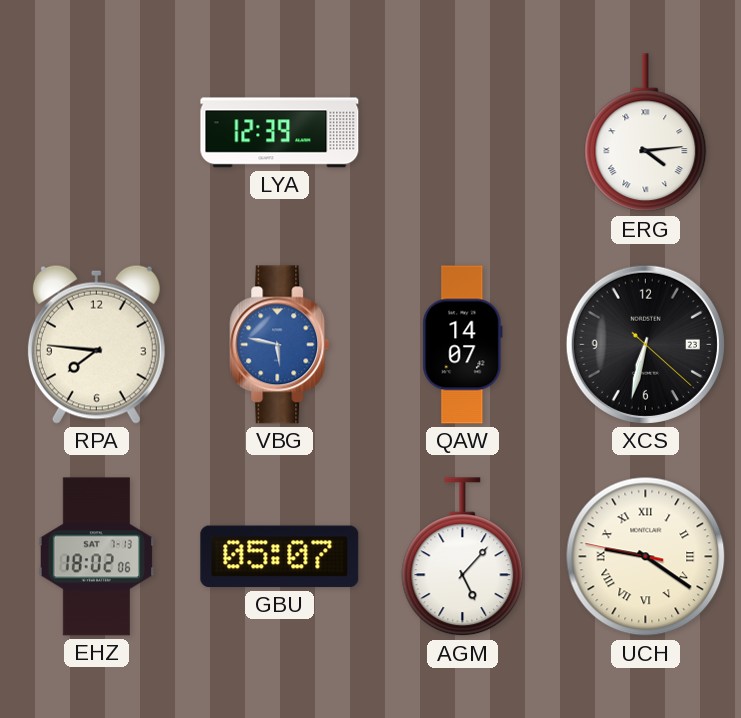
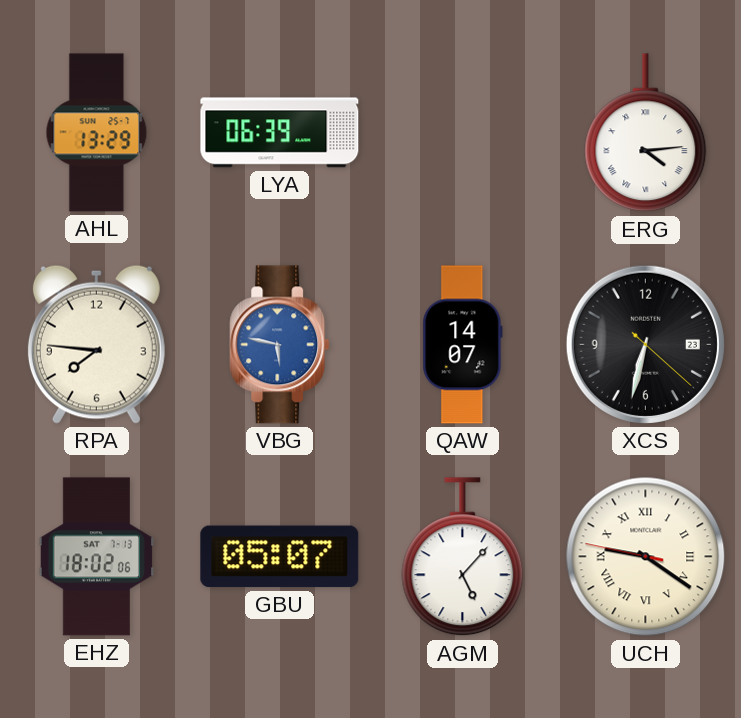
AHL: none -> 13:29
LYA: 12:39 -> 06:39
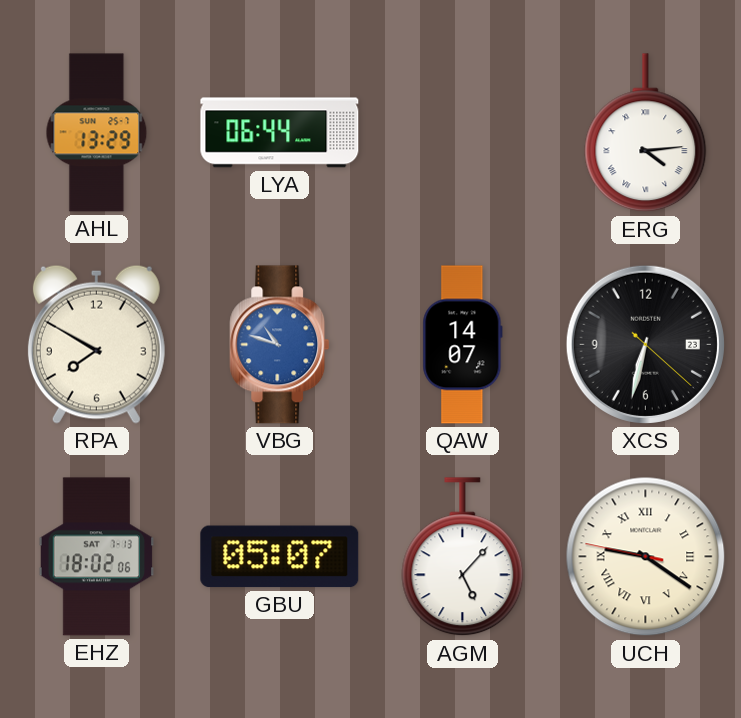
LYA: 06:39 -> 06:44
RPA: 7:46 -> 7:50
VBG: 5:47 -> 10:48
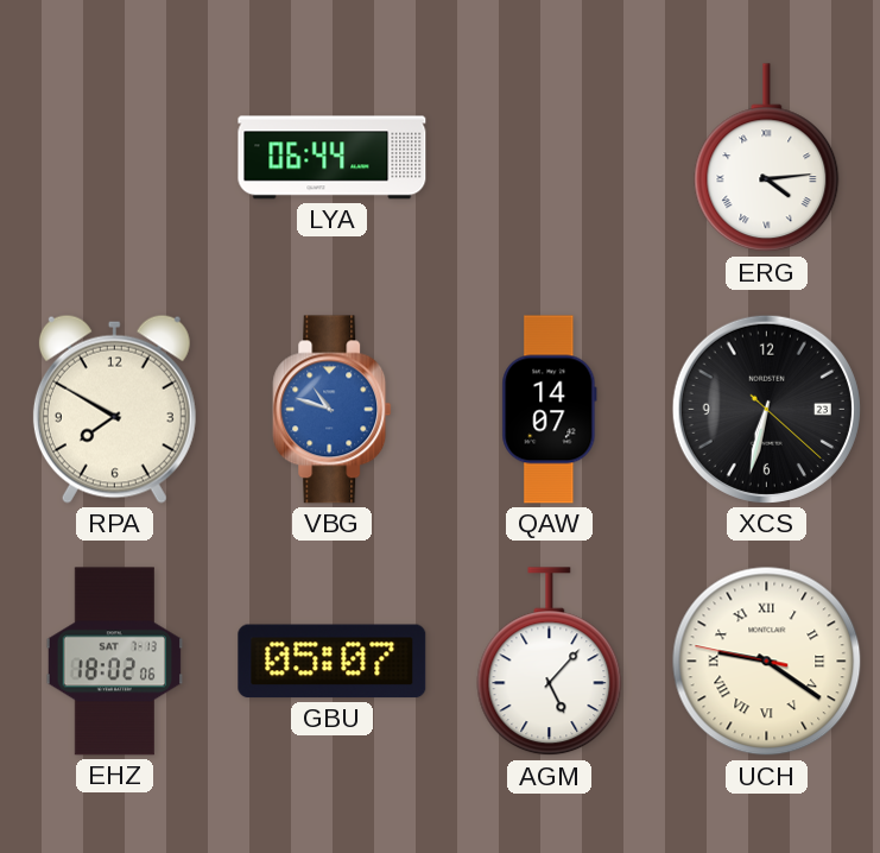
AHL: 13:29 -> none
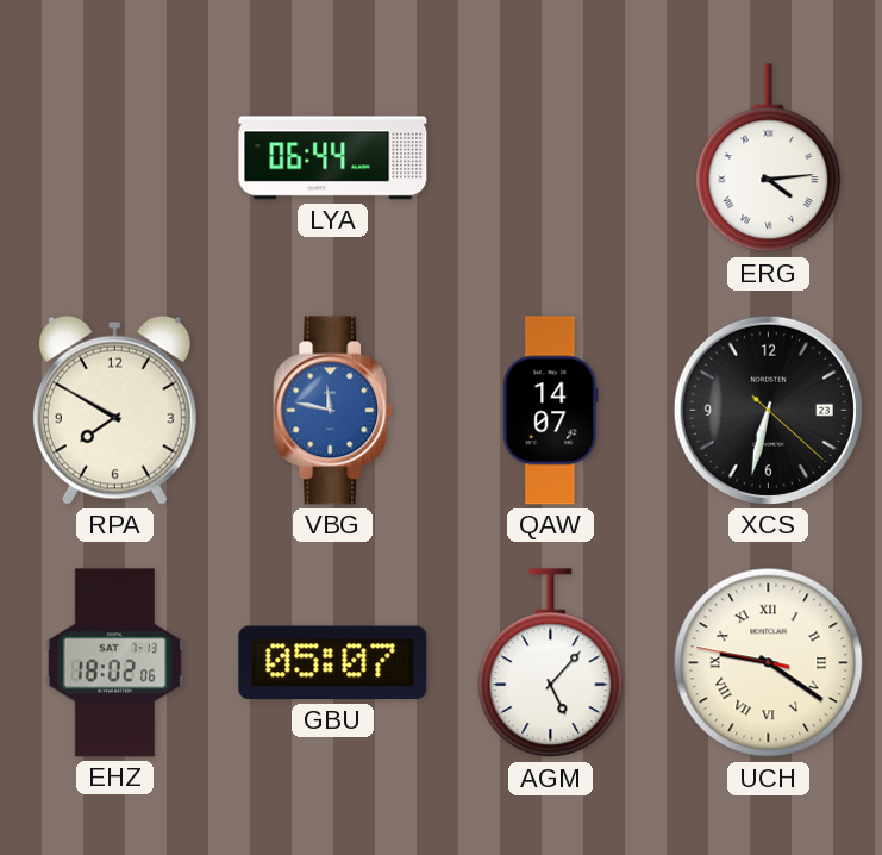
VBG: 10:48 -> 11:47
